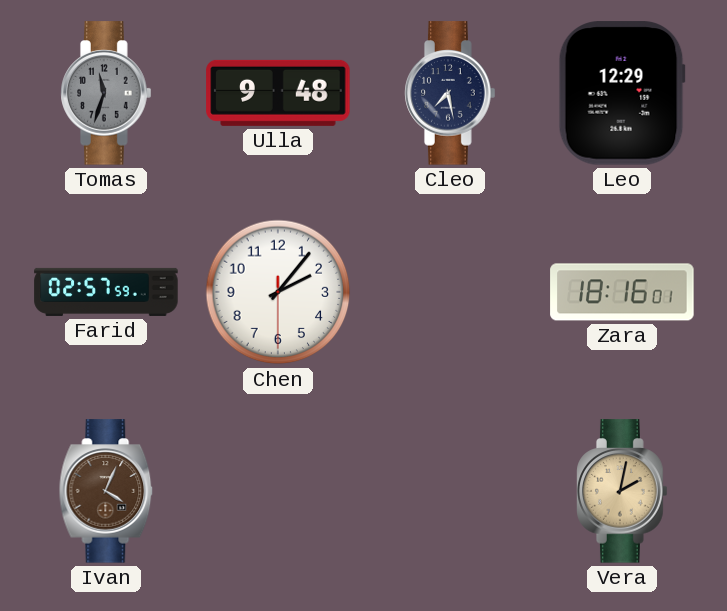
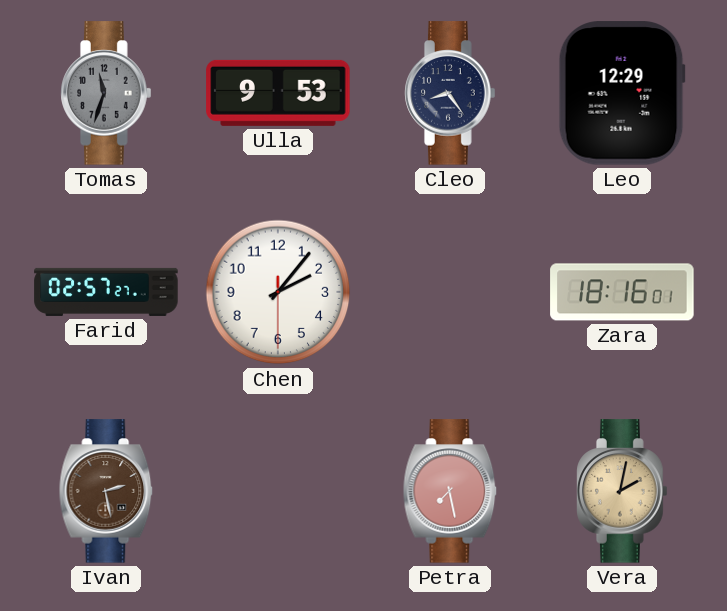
Ulla: 9:48 -> 9:53
Cleo: 7:28 -> 8:24
Farid: 02:57:59 -> 02:57:27
Ivan: 4:04 -> 2:28
Petra: none -> 7:28
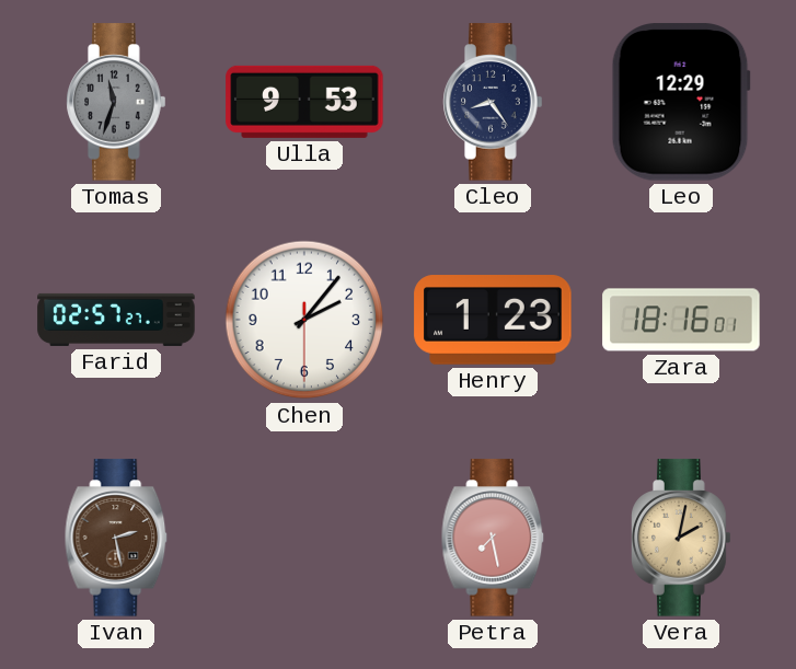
Henry: none -> 1:23
